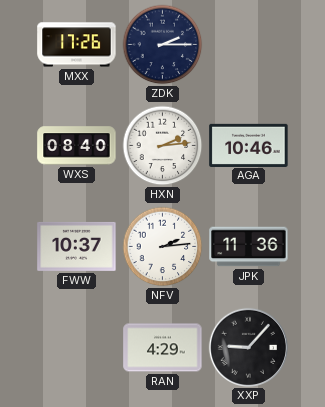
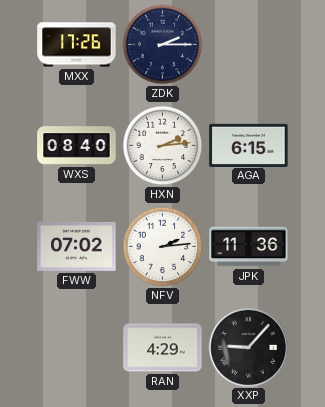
AGA: 10:46 -> 6:15
FWW: 10:37 -> 07:02
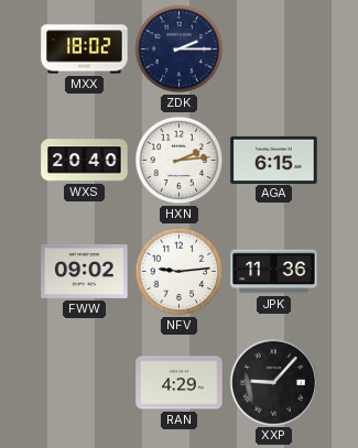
MXX: 17:26 -> 18:02
WXS: 08:40 -> 20:40
FWW: 07:02 -> 09:02
NFV: 2:14 -> 9:14
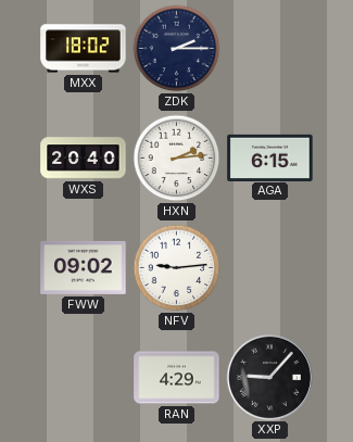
JPK: 11:36 -> none
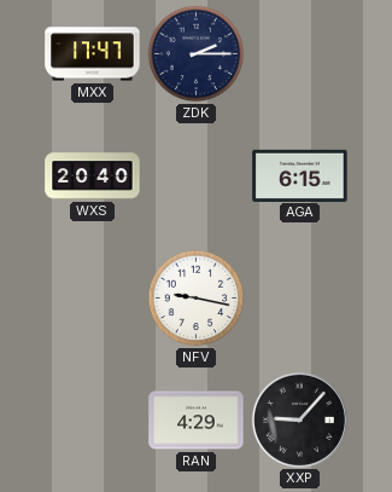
MXX: 18:02 -> 17:47
HXN: 2:14 -> none
FWW: 09:02 -> none
NFV: 9:14 -> 9:17
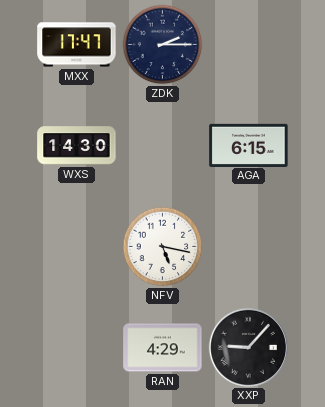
WXS: 20:40 -> 14:30
NFV: 9:17 -> 5:17
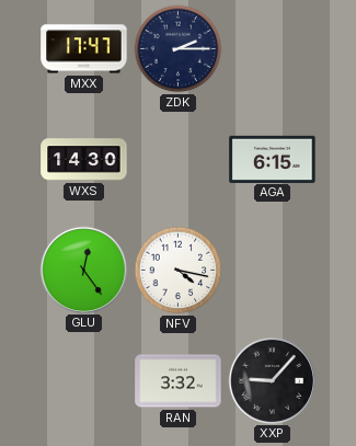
GLU: none -> 12:24
NFV: 5:17 -> 4:17
RAN: 4:29 -> 3:32
